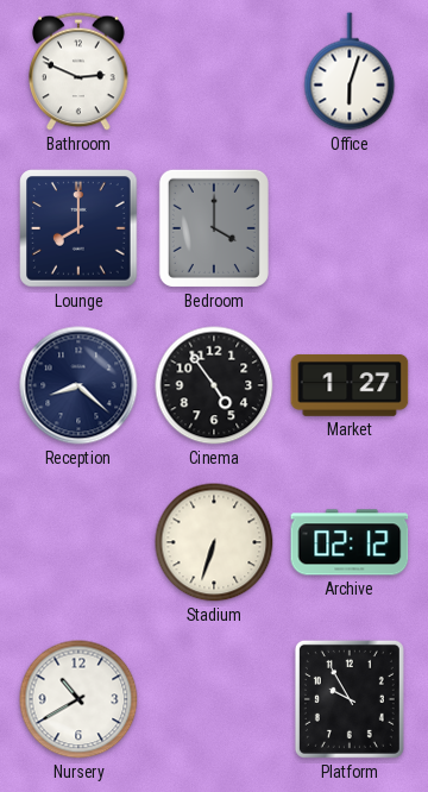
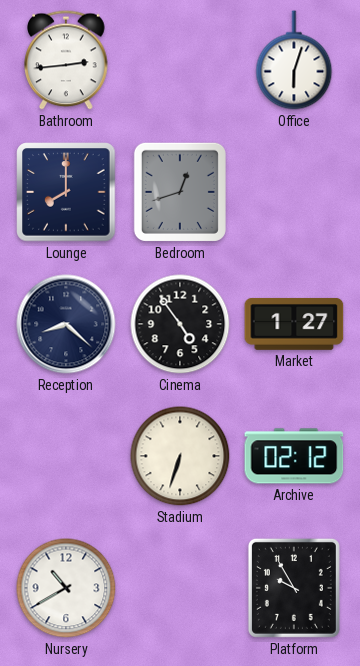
Bathroom: 2:49 -> 2:44
Bedroom: 4:00 -> 12:42
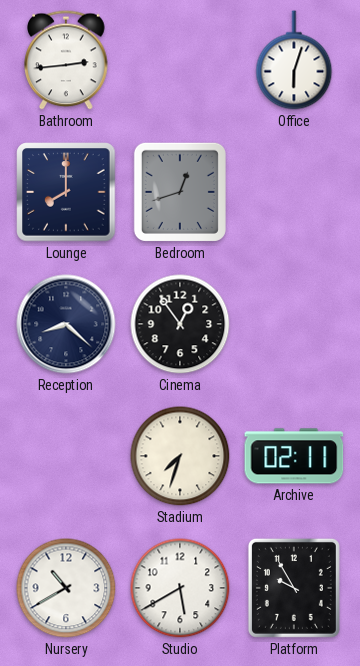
Cinema: 4:54 -> 12:54
Market: 1:27 -> none
Stadium: 6:33 -> 7:33
Archive: 02:12 -> 02:11
Studio: none -> 5:40
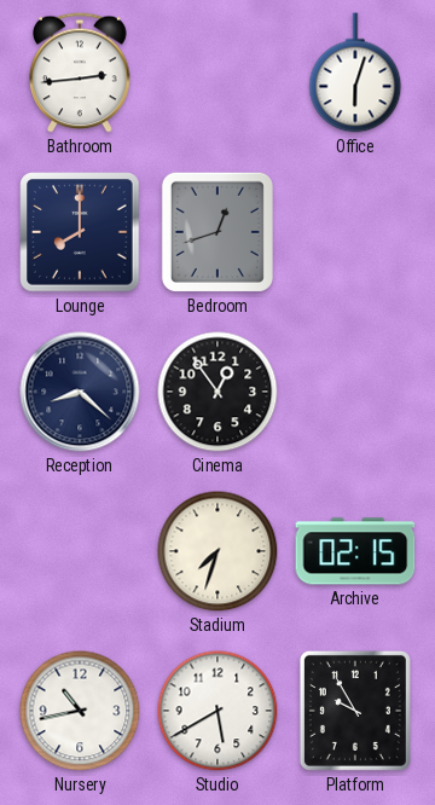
Archive: 02:11 -> 02:15
Nursery: 10:40 -> 10:43
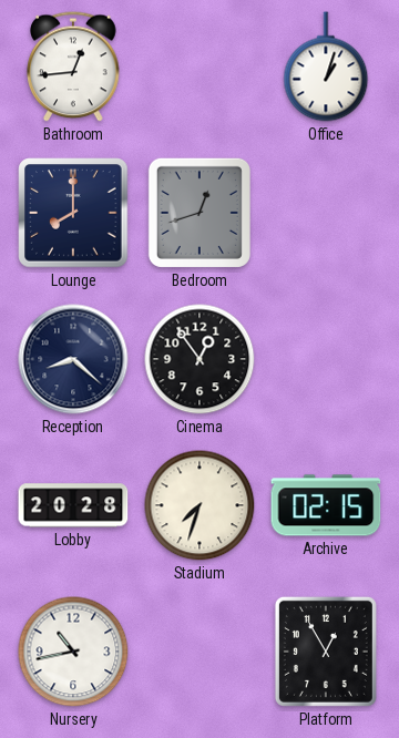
Bathroom: 2:44 -> 12:44
Office: 6:03 -> 1:03
Lobby: none -> 20:28
Studio: 5:40 -> none
Platform: 9:55 -> 12:55
